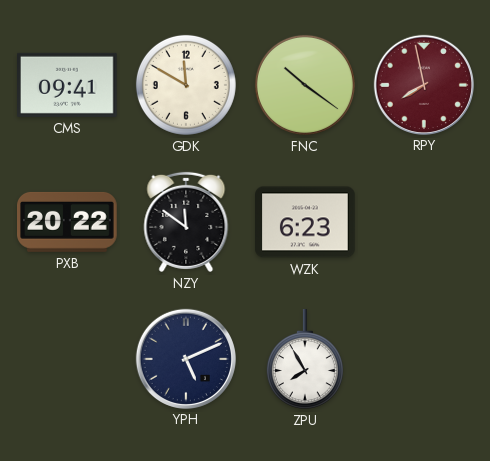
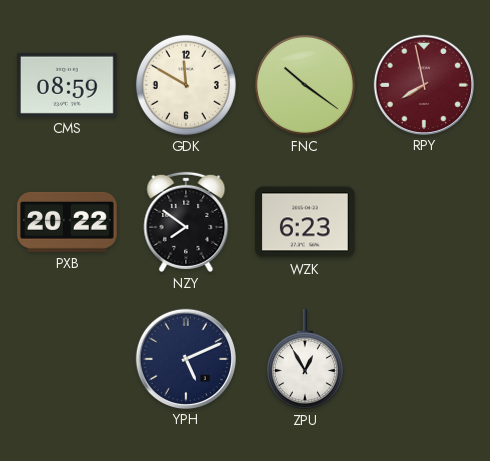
CMS: 09:41 -> 08:59
NZY: 11:51 -> 7:51
ZPU: 7:55 -> 12:55
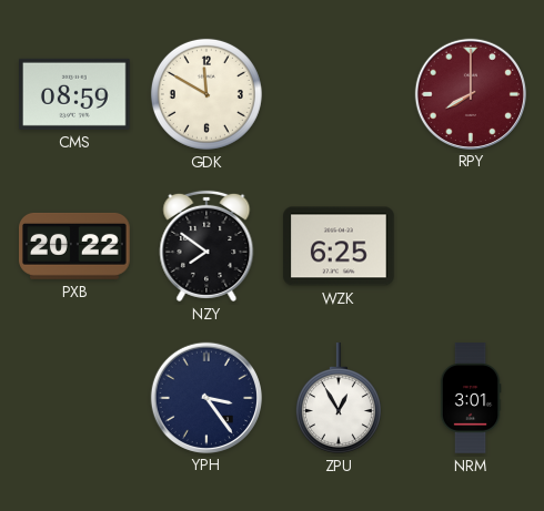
FNC: 10:21 -> none
RPY: 7:58 -> 8:00
WZK: 6:23 -> 6:25
YPH: 5:11 -> 3:24
NRM: none -> 3:01
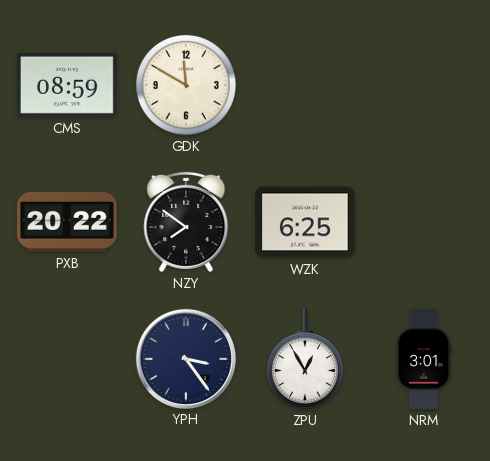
RPY: 8:00 -> none
